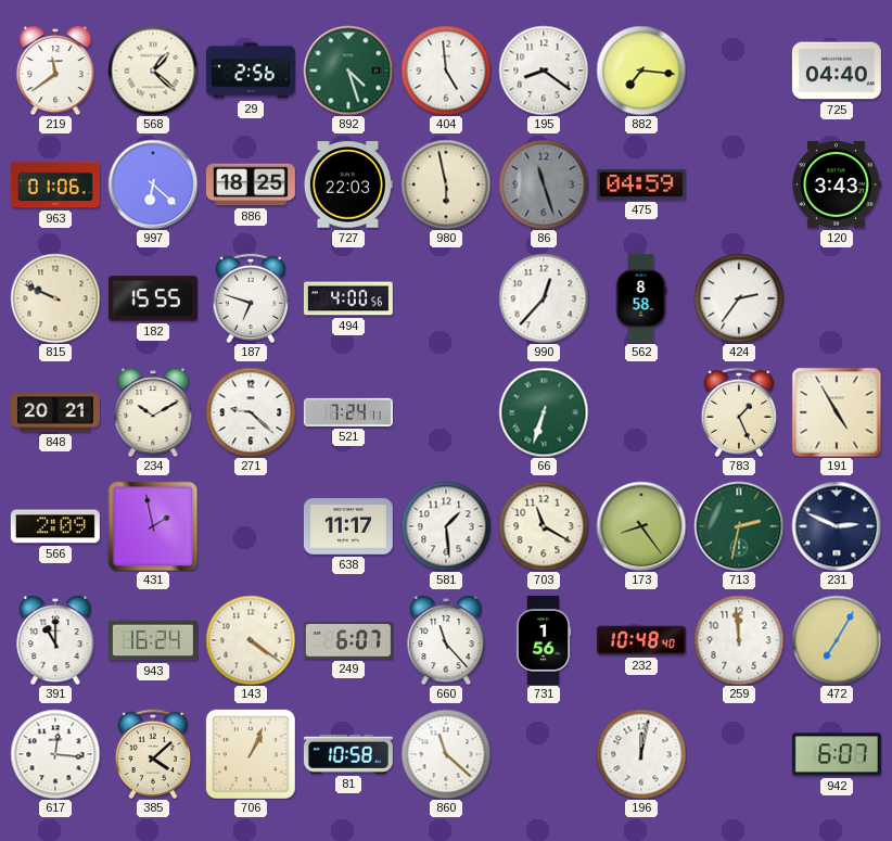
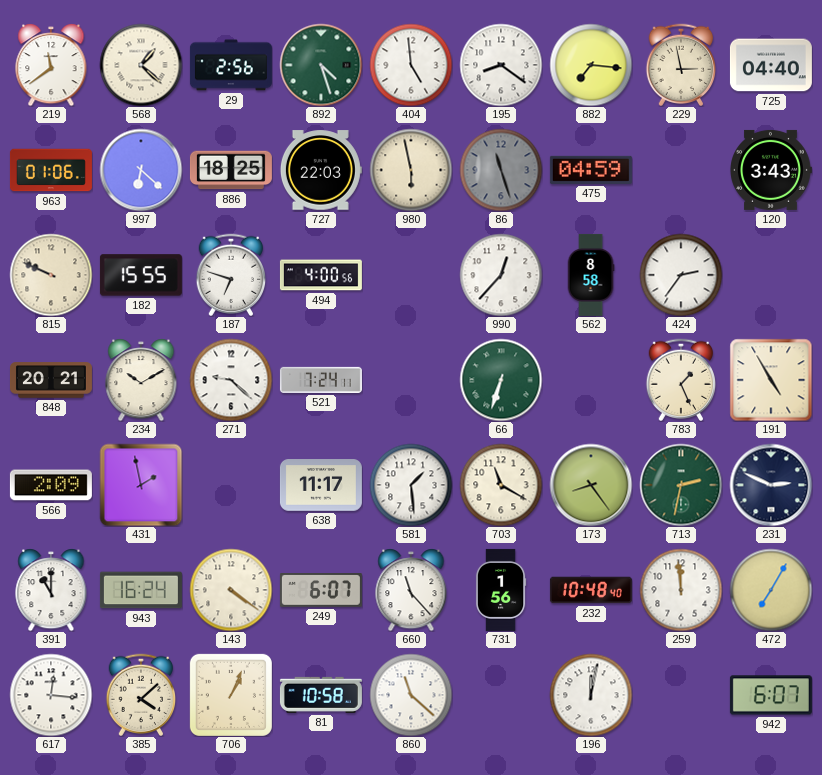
229: none -> 2:58
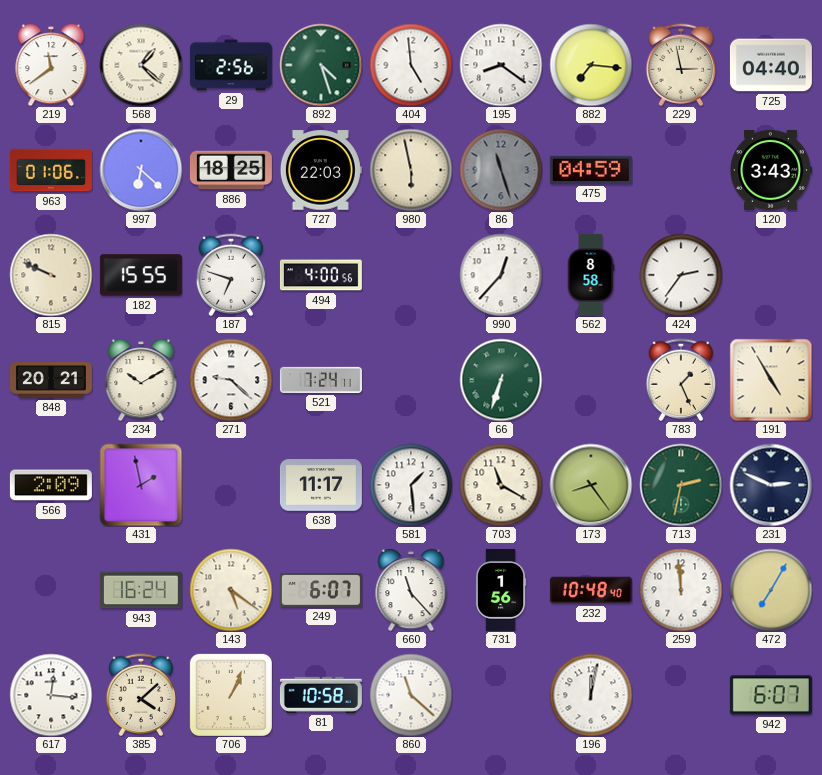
391: 11:00 -> none
143: 4:21 -> 5:21
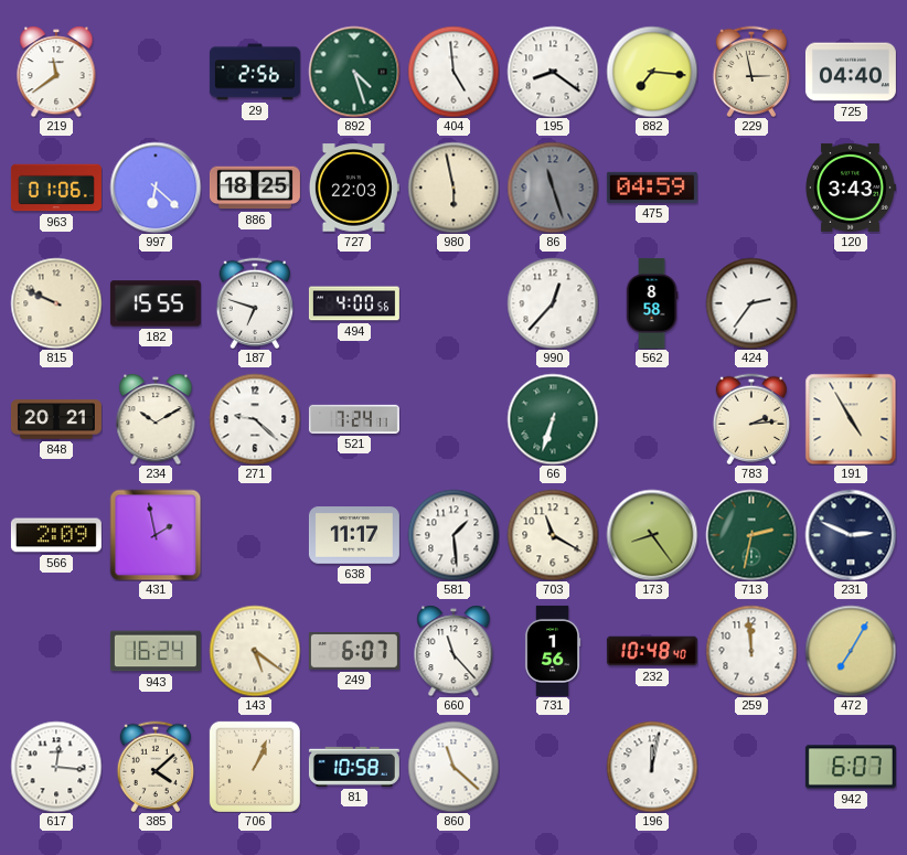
568: 1:22 -> none
783: 1:26 -> 2:14
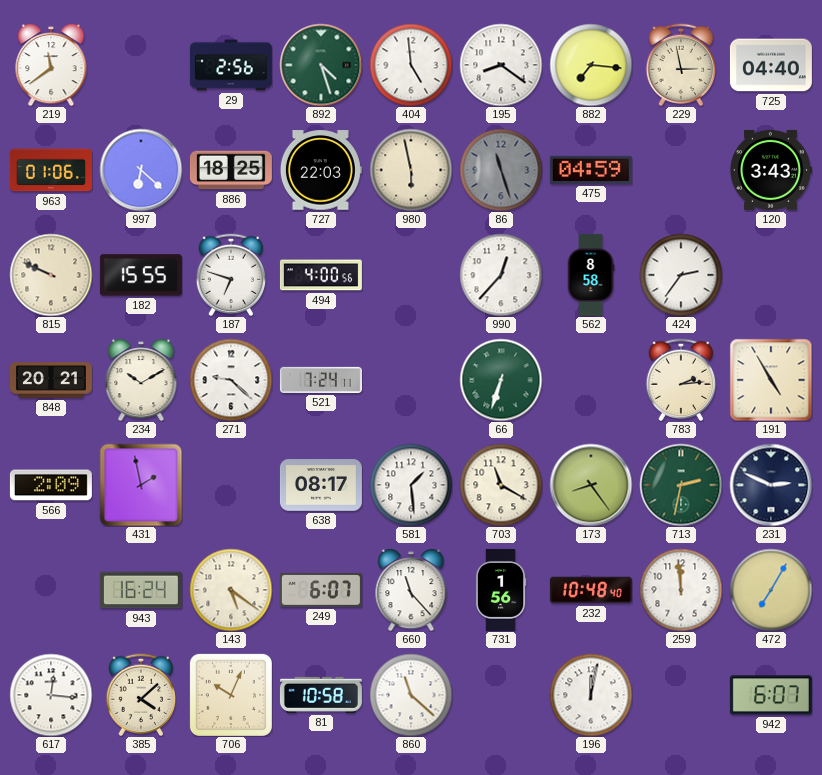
638: 11:17 -> 08:17
706: 1:04 -> 10:04
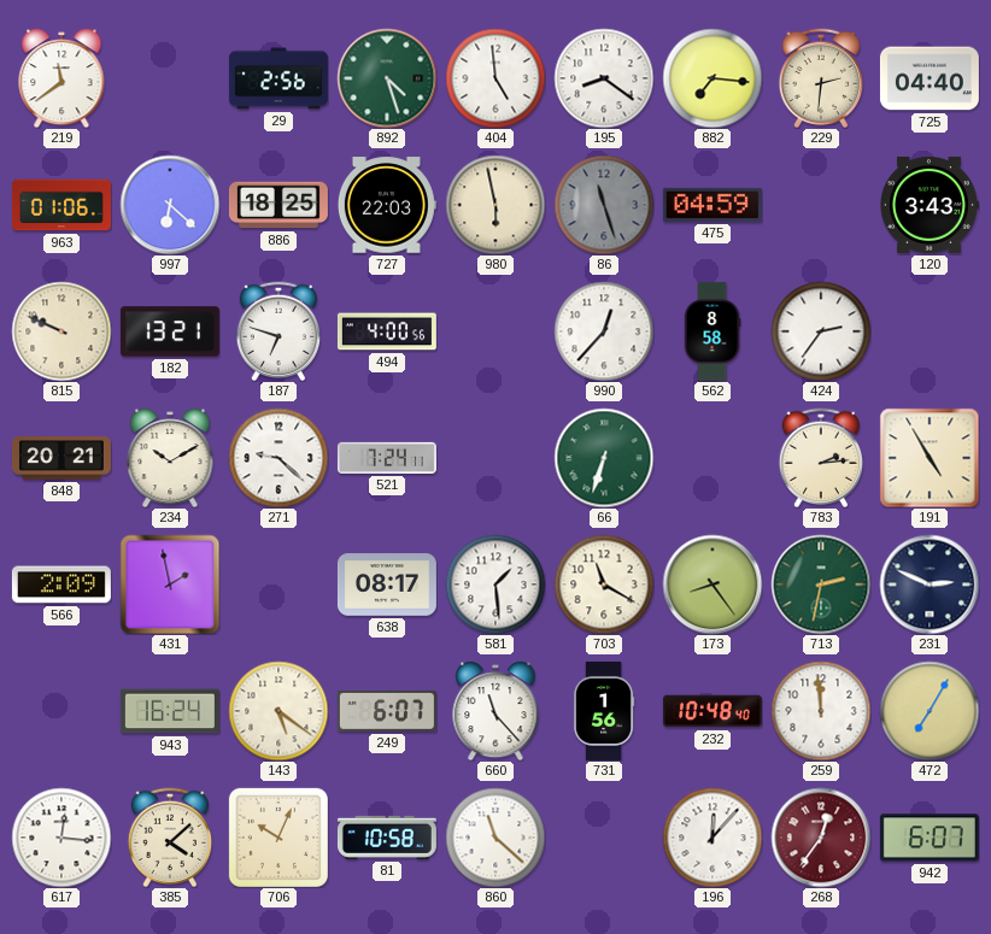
229: 2:58 -> 2:31
182: 15:55 -> 13:21
196: 12:02 -> 12:07
268: none -> 12:36
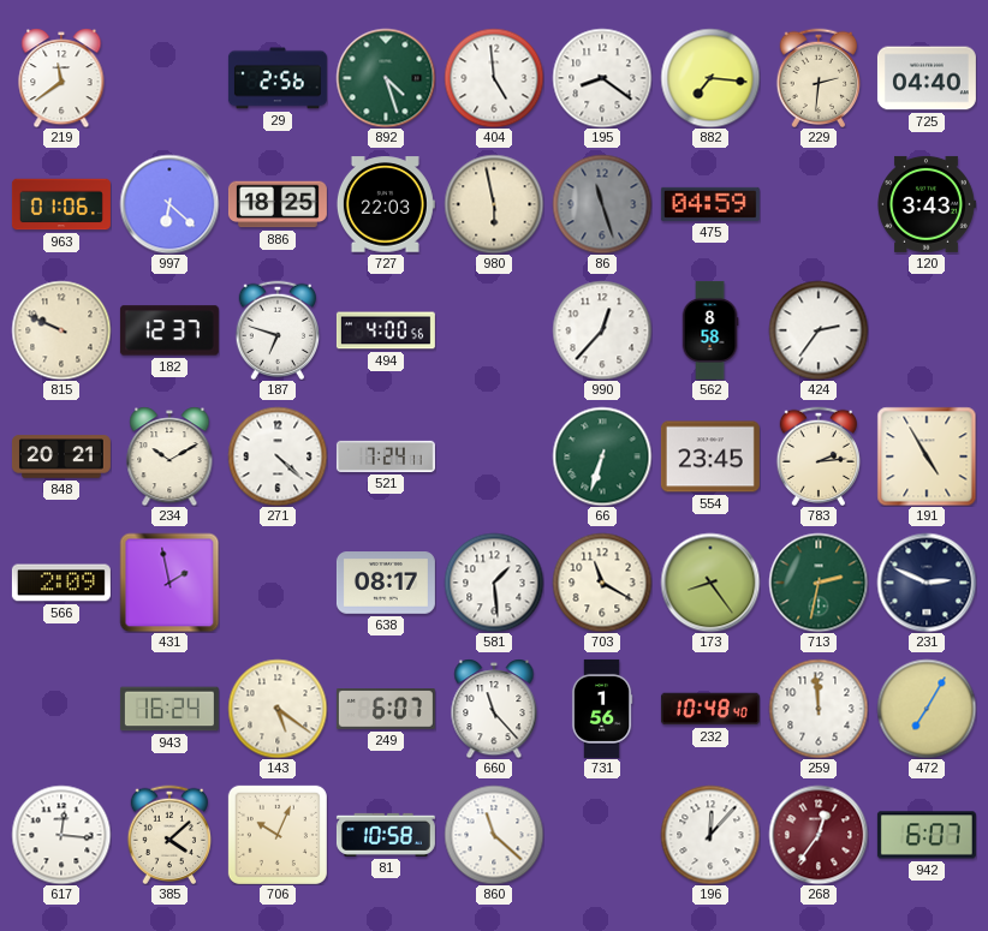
182: 13:21 -> 12:37
271: 9:22 -> 4:22
554: none -> 23:45
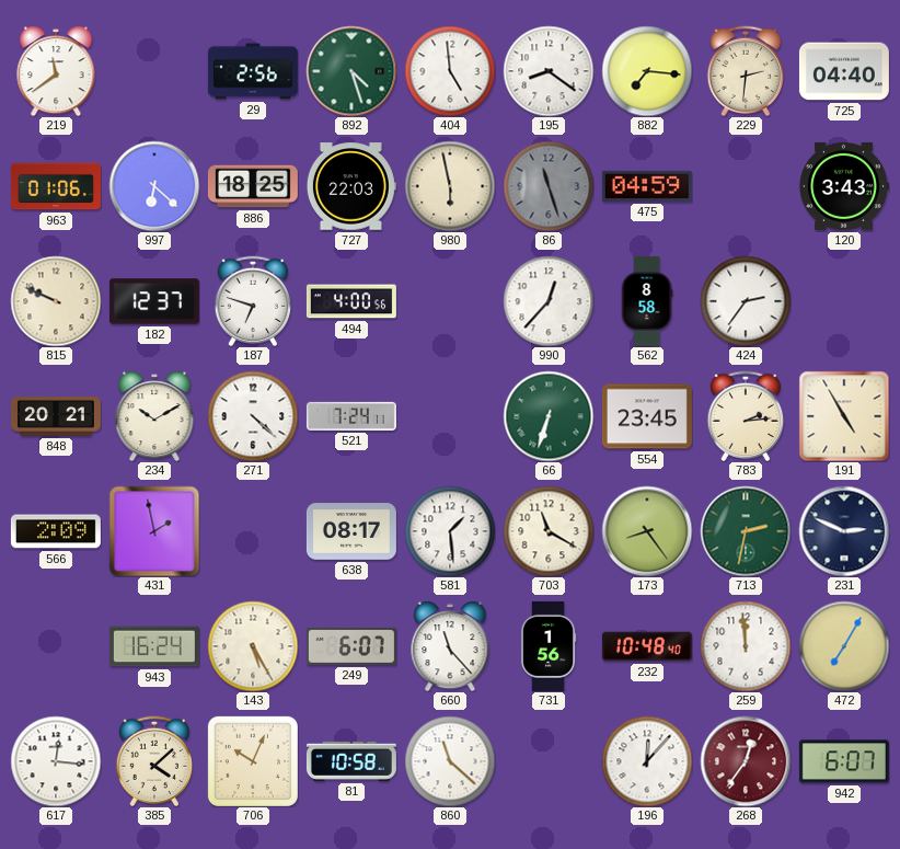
143: 5:21 -> 5:25
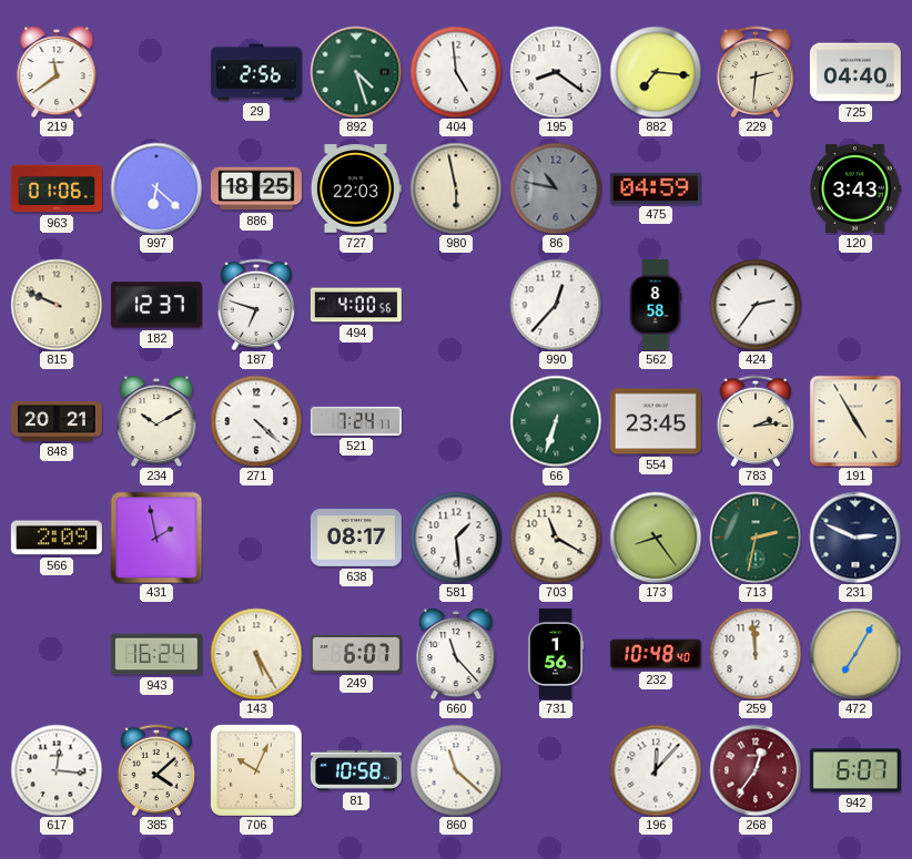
86: 11:27 -> 10:47
